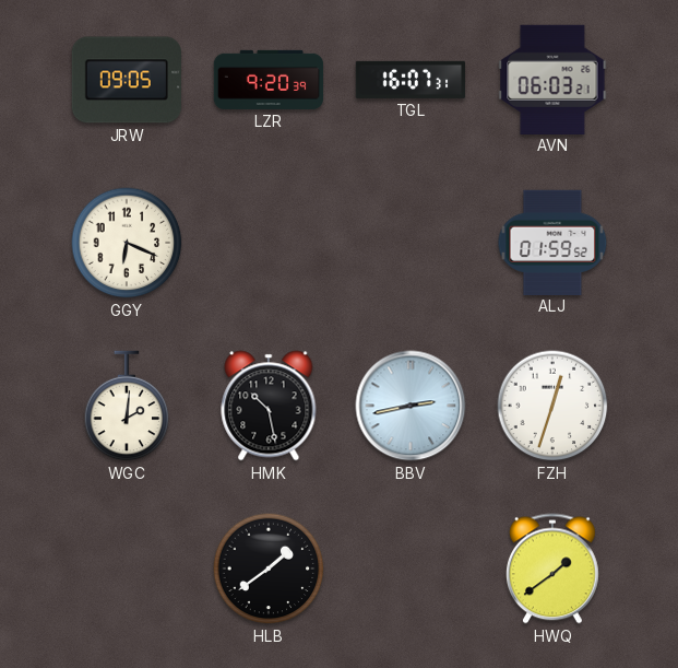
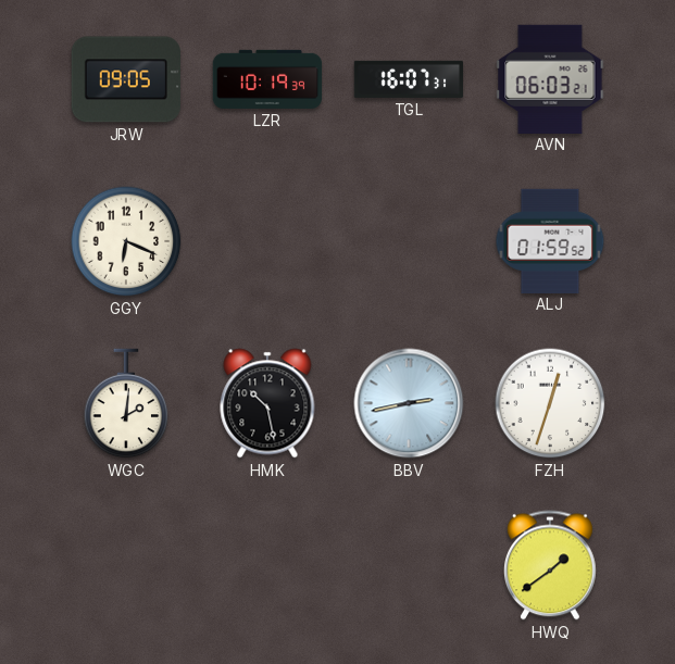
LZR: 9:20 -> 10:19
HLB: 1:39 -> none
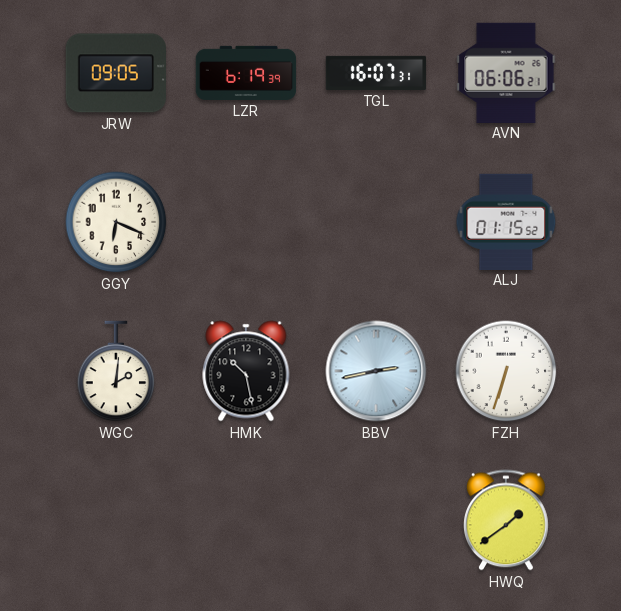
LZR: 10:19 -> 6:19
AVN: 06:03 -> 06:06
ALJ: 01:59 -> 01:15
FZH: 12:33 -> 6:33
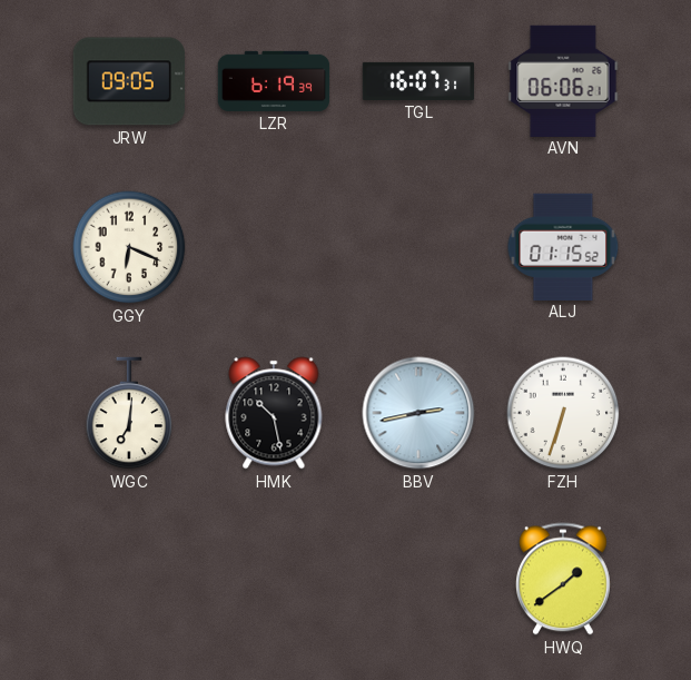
WGC: 2:01 -> 7:01
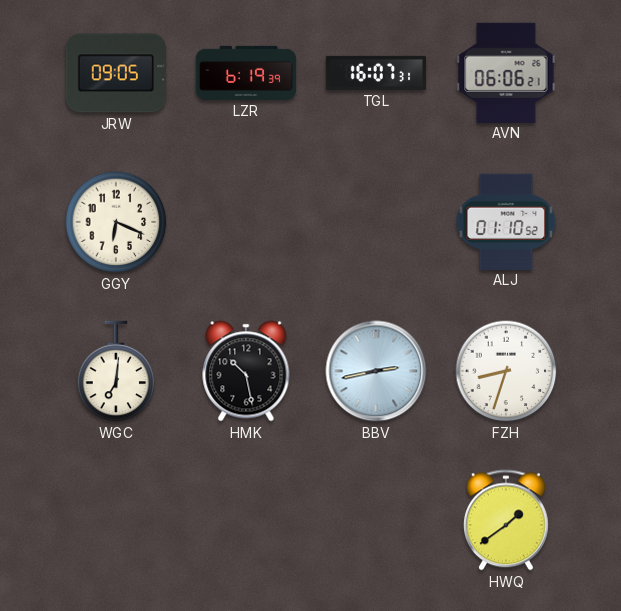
ALJ: 01:15 -> 01:10
FZH: 6:33 -> 8:33
